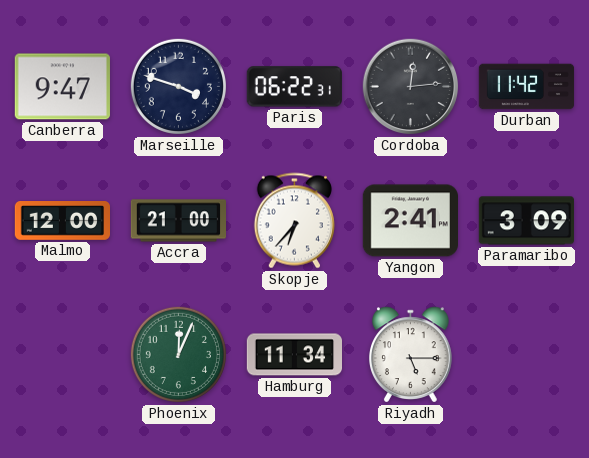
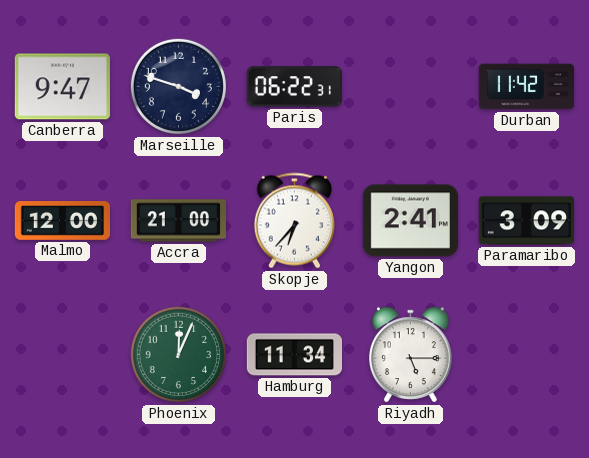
Cordoba: 12:14 -> none
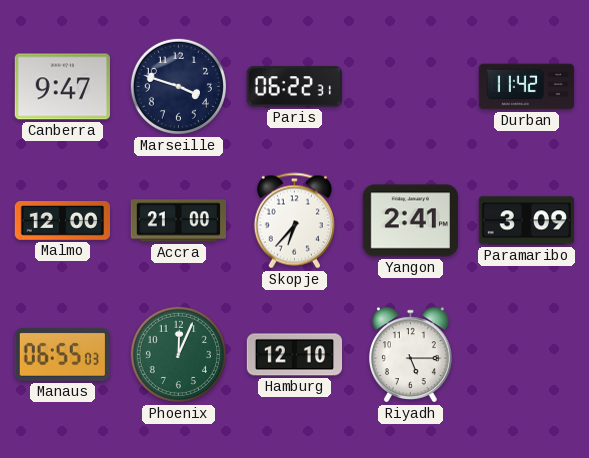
Manaus: none -> 06:55
Hamburg: 11:34 -> 12:10
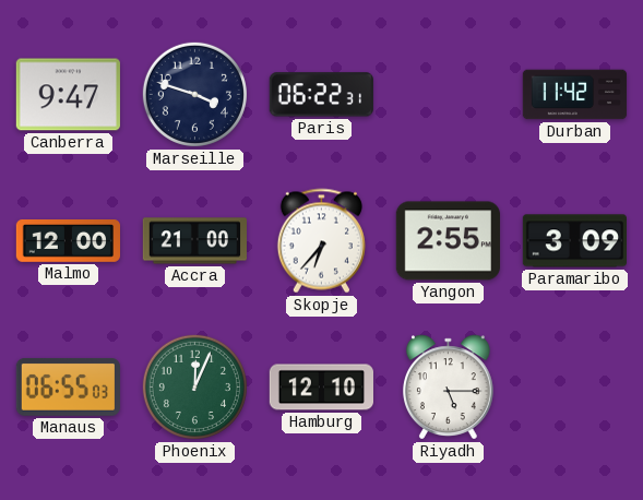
Yangon: 2:41 -> 2:55
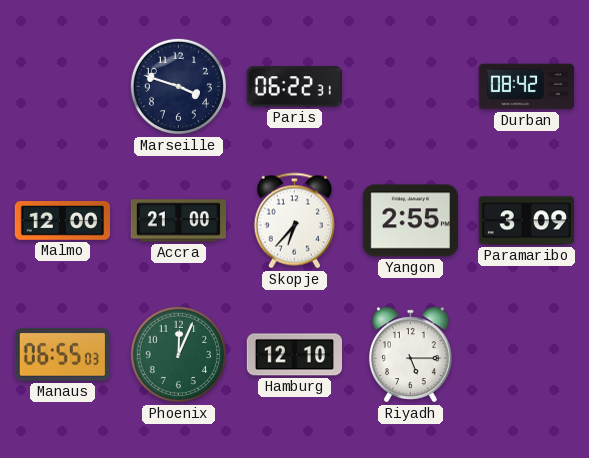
Canberra: 9:47 -> none
Durban: 11:42 -> 08:42
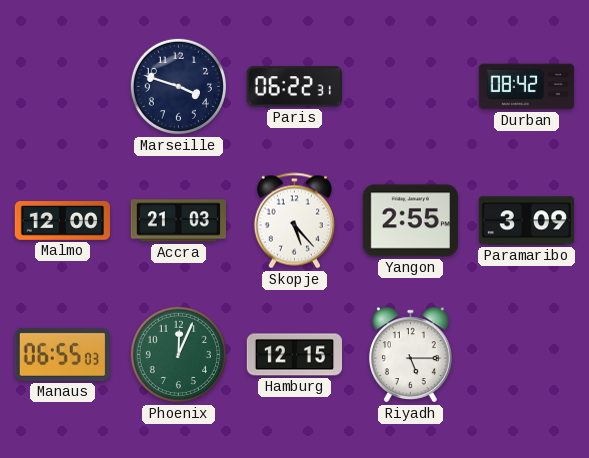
Accra: 21:00 -> 21:03
Skopje: 6:37 -> 5:23
Hamburg: 12:10 -> 12:15
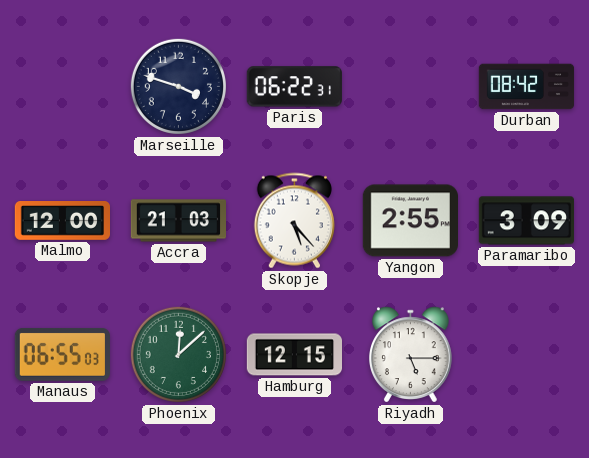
Phoenix: 12:04 -> 12:08
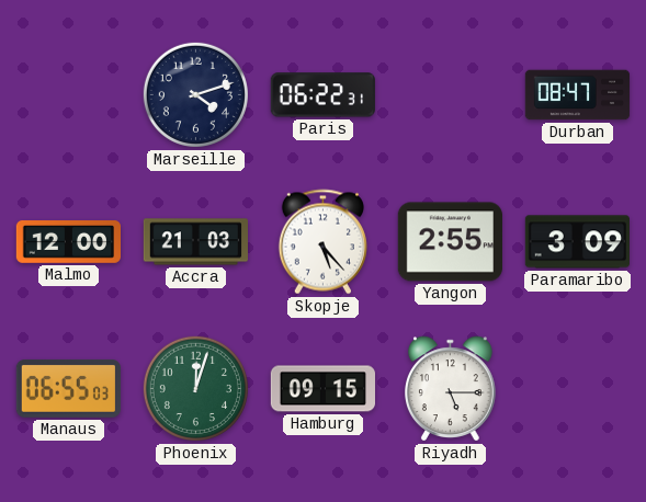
Marseille: 3:48 -> 4:12
Durban: 08:42 -> 08:47
Phoenix: 12:08 -> 12:03
Hamburg: 12:15 -> 09:15
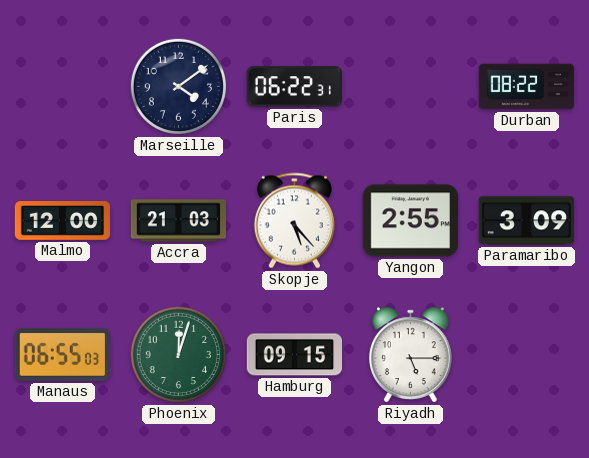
Marseille: 4:12 -> 4:09
Durban: 08:47 -> 08:22
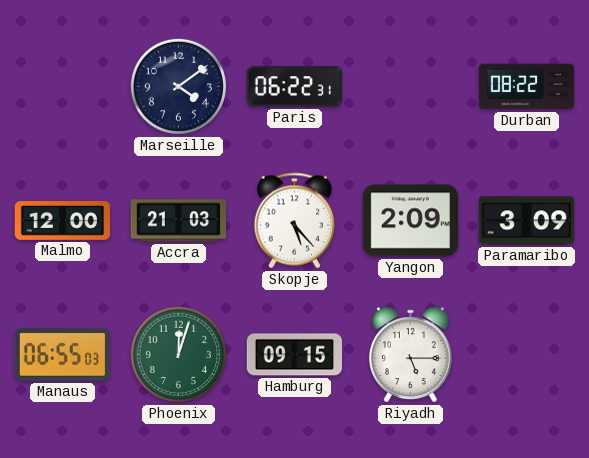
Yangon: 2:55 -> 2:09
